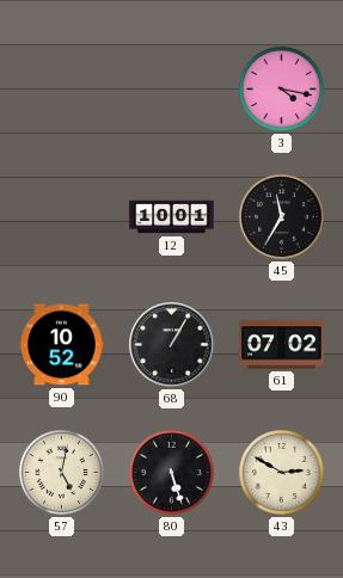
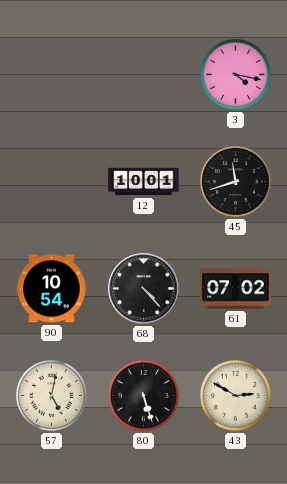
45: 11:35 -> 11:42
90: 10:52 -> 10:54
68: 1:05 -> 4:23
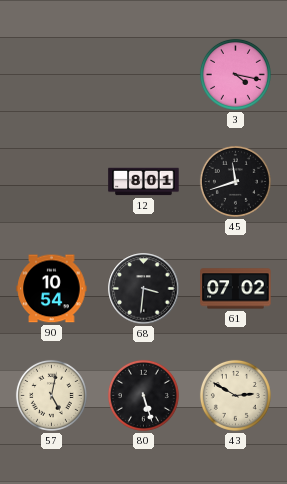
12: 10:01 -> 8:01
68: 4:23 -> 3:31
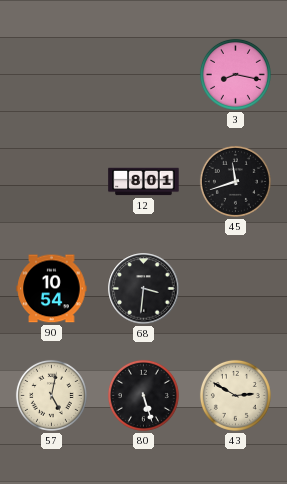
3: 4:17 -> 8:17
61: 07:02 -> none
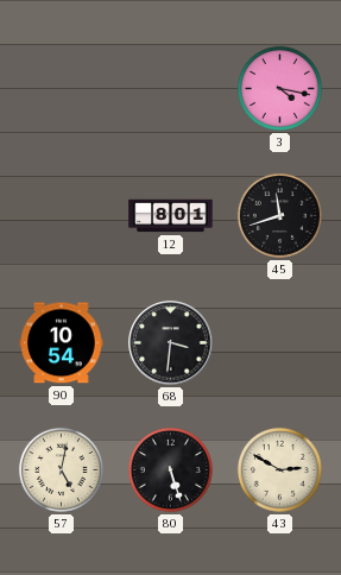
3: 8:17 -> 4:17
